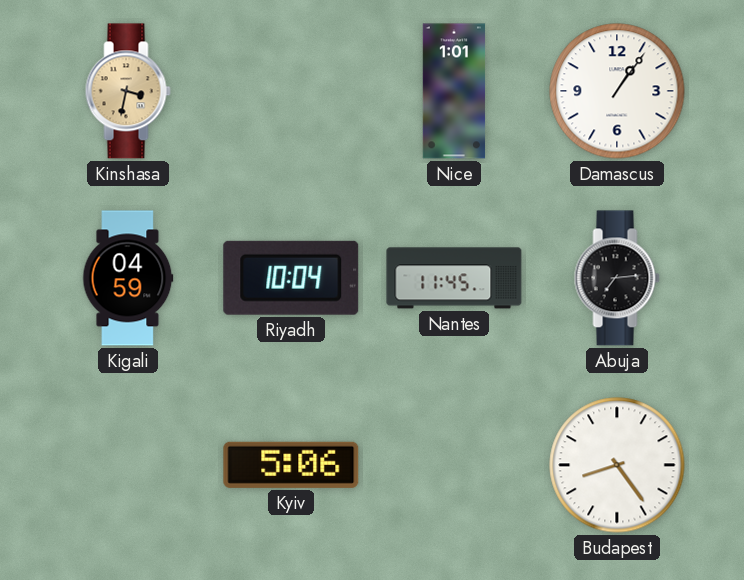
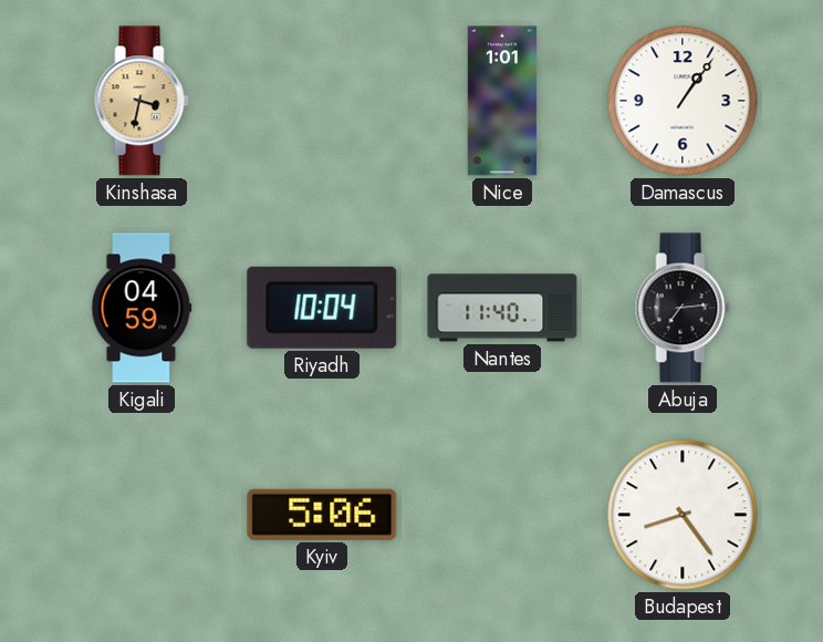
Nantes: 11:45 -> 11:40
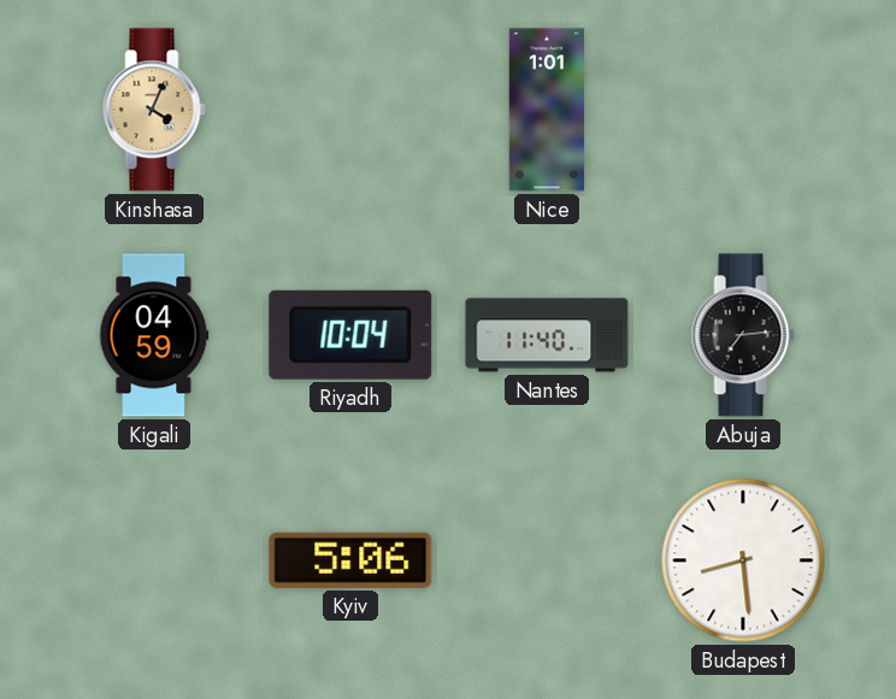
Kinshasa: 3:32 -> 4:04
Damascus: 1:06 -> none
Budapest: 8:24 -> 8:29
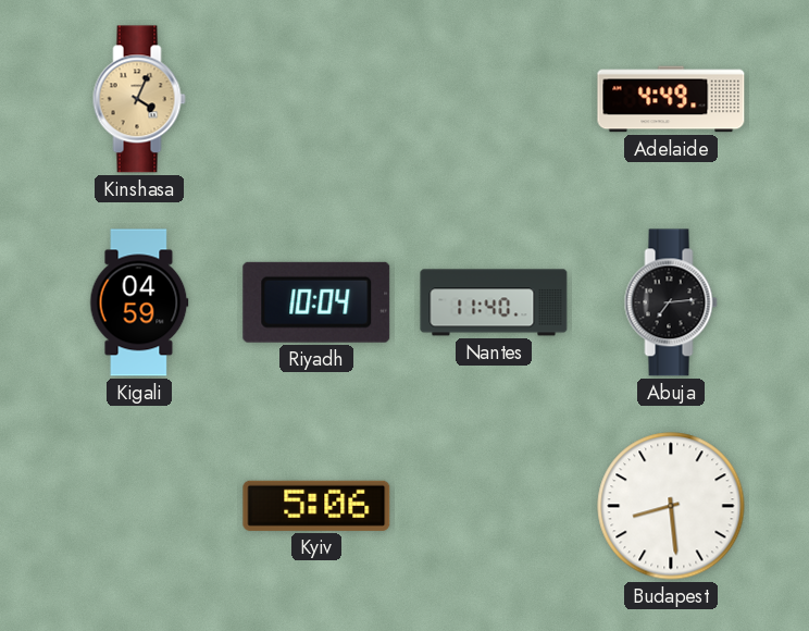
Nice: 1:01 -> none
Adelaide: none -> 4:49
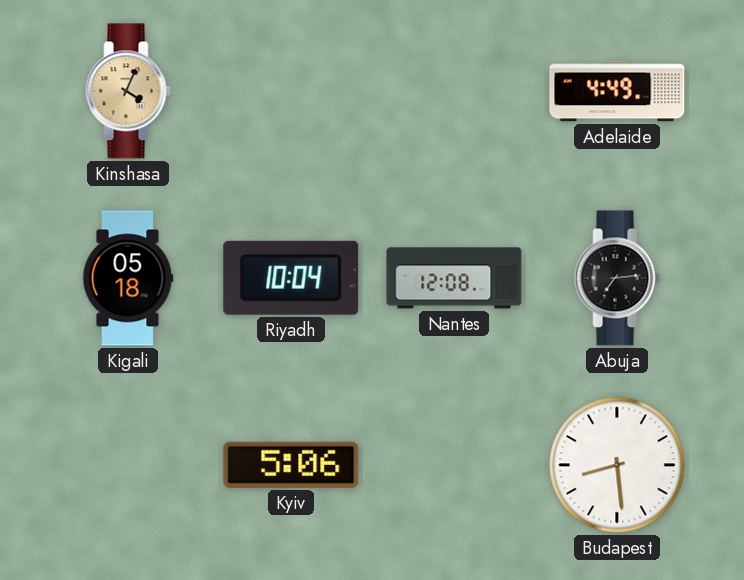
Kigali: 04:59 -> 05:18
Nantes: 11:40 -> 12:08
